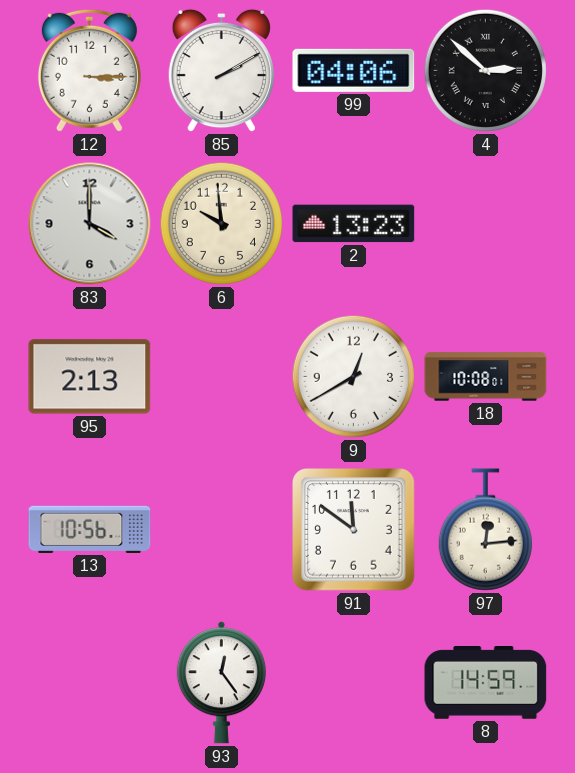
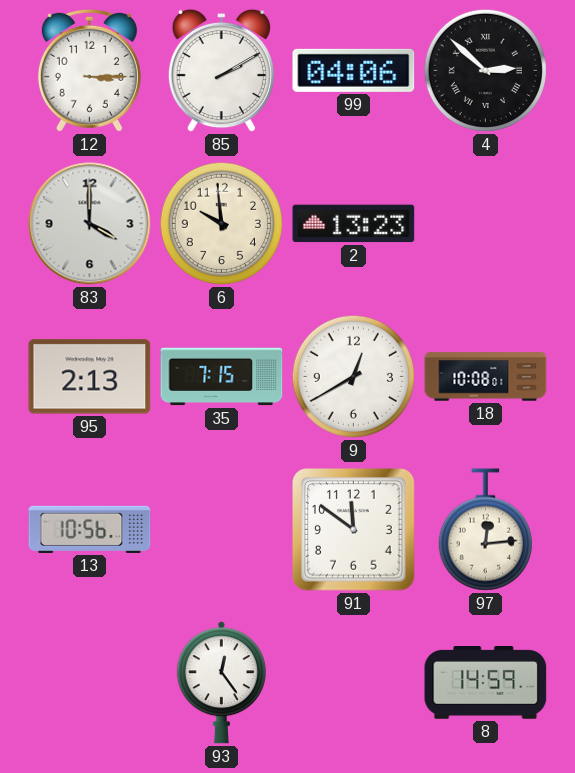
35: none -> 7:15
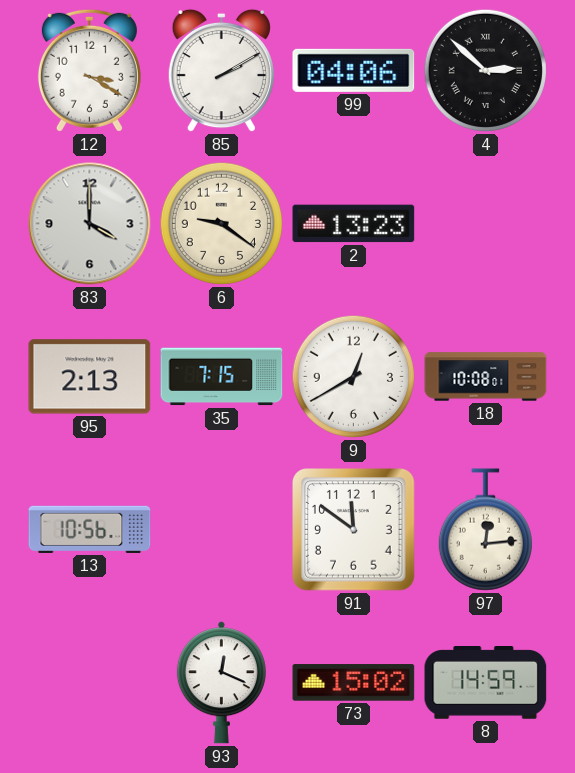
12: 3:15 -> 3:20
6: 9:59 -> 9:21
93: 12:24 -> 12:19
73: none -> 15:02
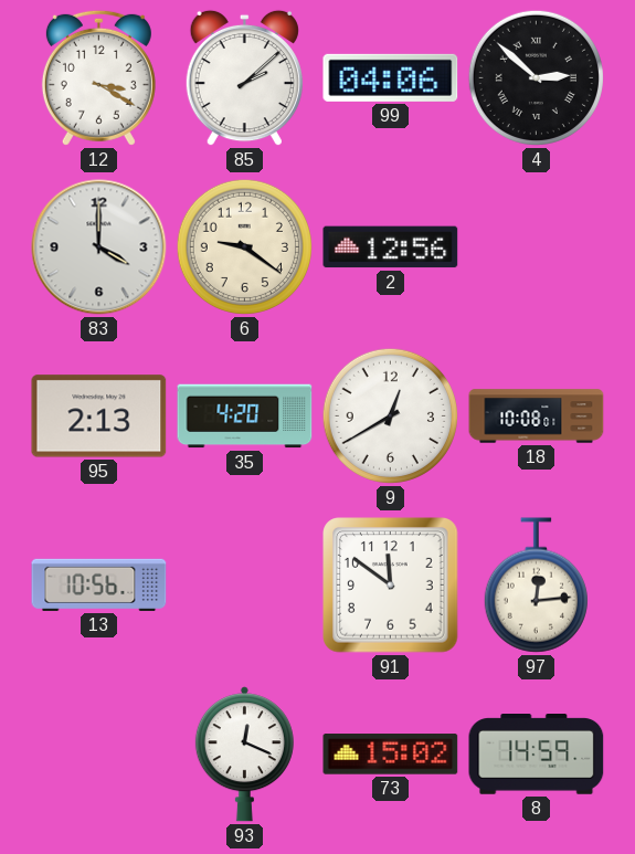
85: 2:10 -> 2:08
2: 13:23 -> 12:56
35: 7:15 -> 4:20
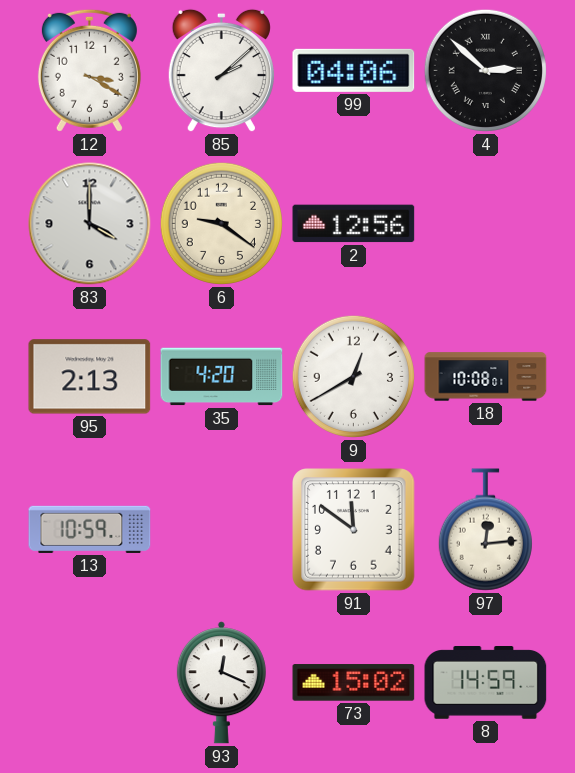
13: 10:56 -> 10:59
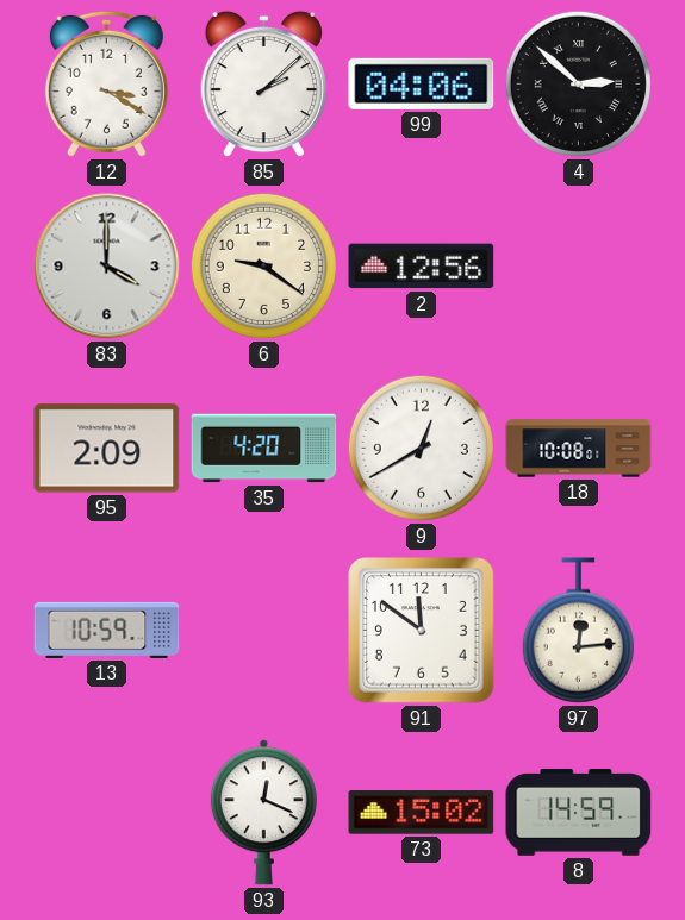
95: 2:13 -> 2:09
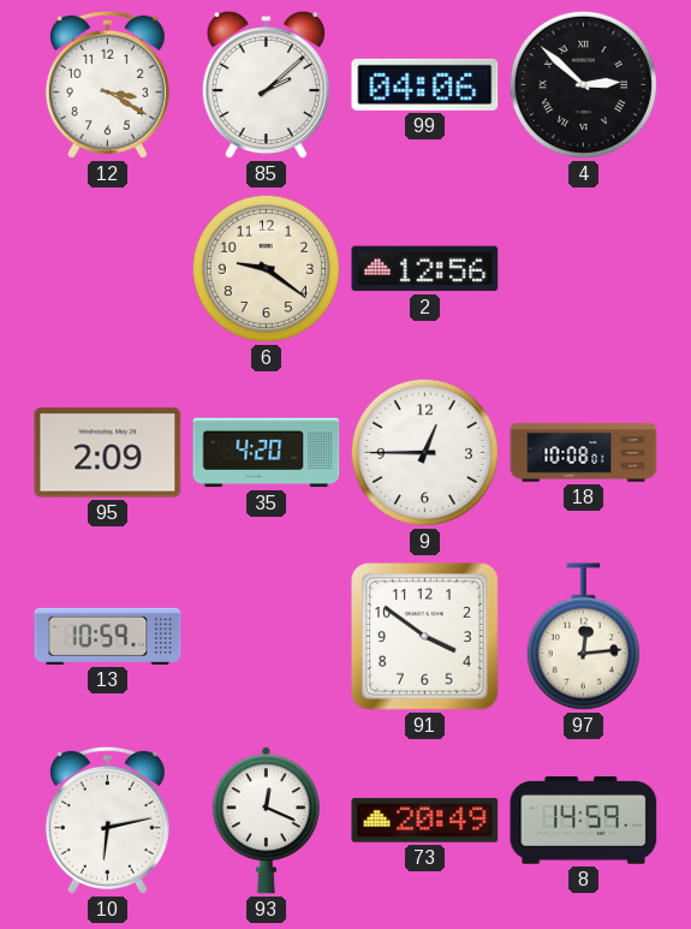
83: 4:00 -> none
9: 12:40 -> 12:45
91: 11:51 -> 3:51
10: none -> 6:13
73: 15:02 -> 20:49
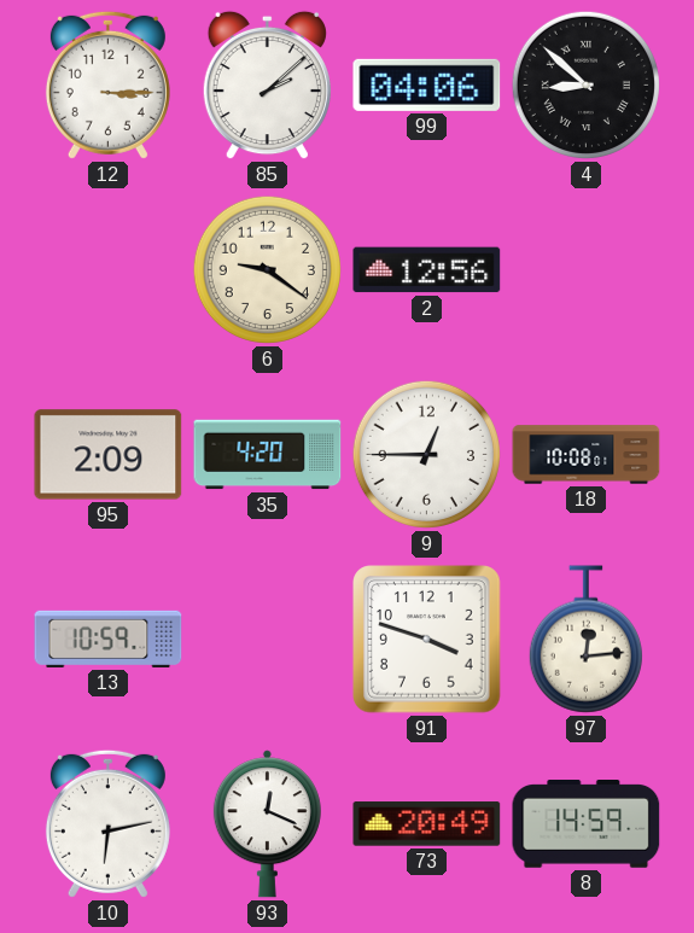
12: 3:20 -> 3:15
4: 2:52 -> 8:52
91: 3:51 -> 3:48
